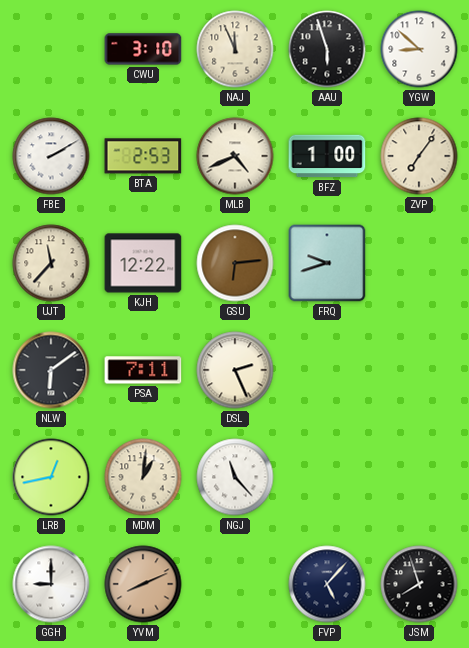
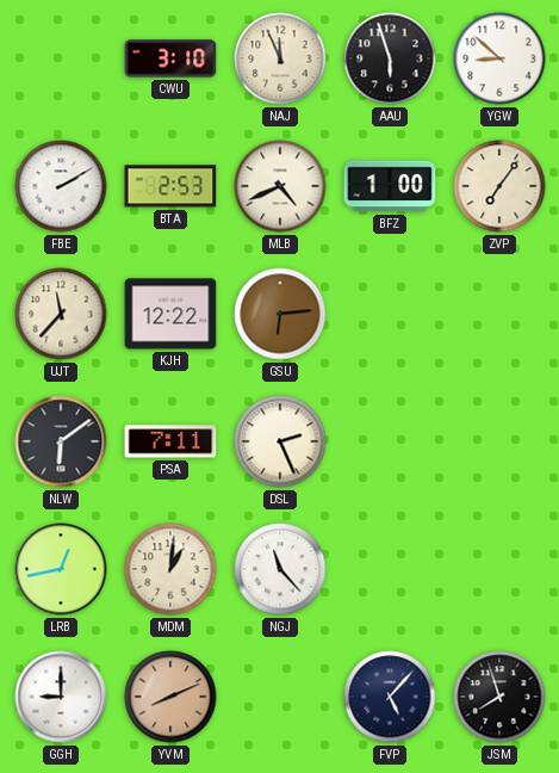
FRQ: 9:42 -> none
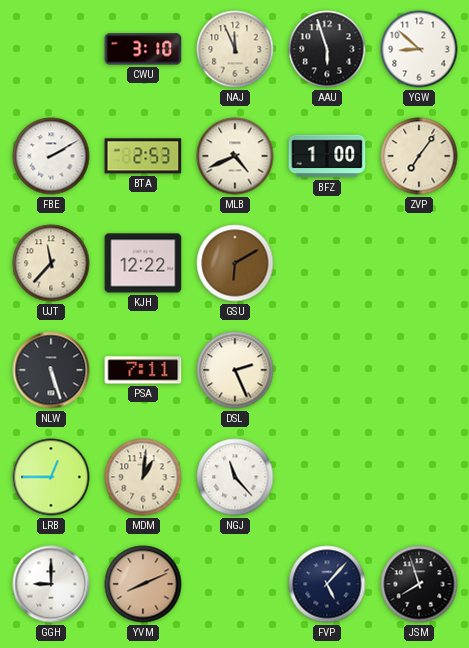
GSU: 6:14 -> 6:10
NLW: 6:09 -> 5:27
LRB: 12:43 -> 12:45
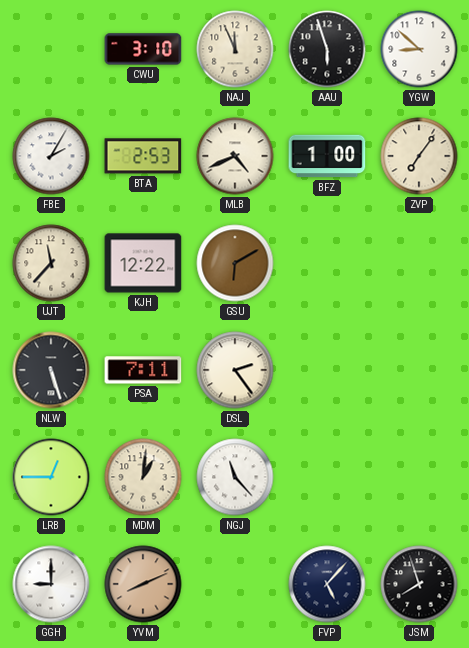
FBE: 2:10 -> 2:05
DSL: 2:26 -> 2:24
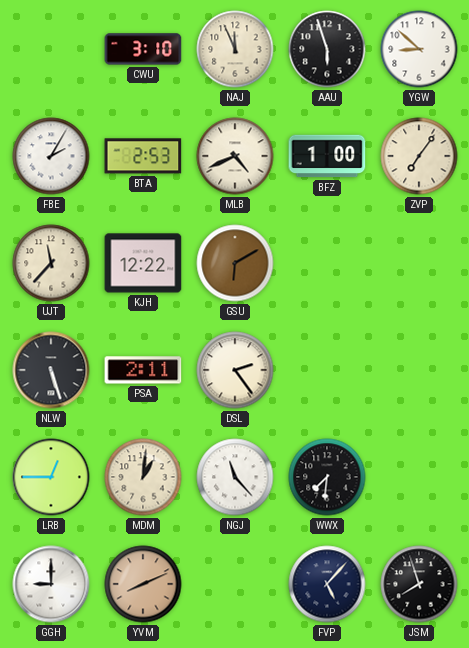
PSA: 7:11 -> 2:11
WWX: none -> 7:31
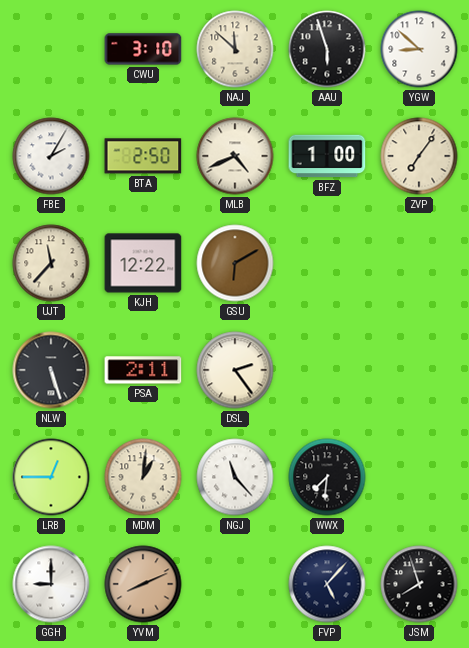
NAJ: 11:56 -> 11:52
BTA: 2:53 -> 2:50
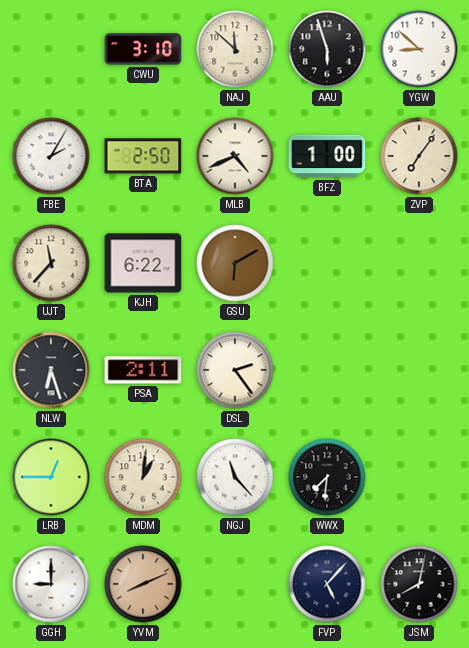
KJH: 12:22 -> 6:22
NLW: 5:27 -> 6:27
JSM: 7:57 -> 8:02
